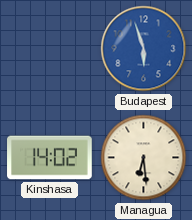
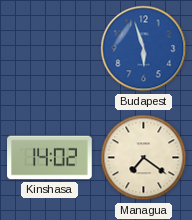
Managua: 6:29 -> 7:21
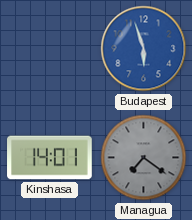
Kinshasa: 14:02 -> 14:01
Managua dial: cream -> grey
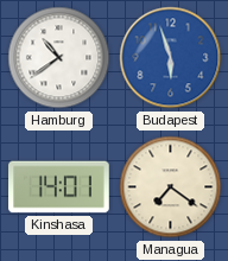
Hamburg: none -> 10:39
Managua dial: grey -> cream
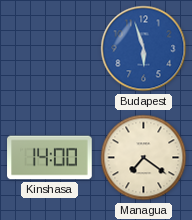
Hamburg: 10:39 -> none
Kinshasa: 14:01 -> 14:00
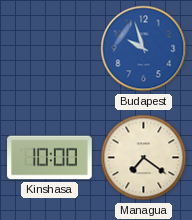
Budapest: 5:57 -> 9:57
Kinshasa: 14:00 -> 10:00
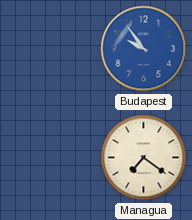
Budapest: 9:57 -> 9:54
Kinshasa: 10:00 -> none
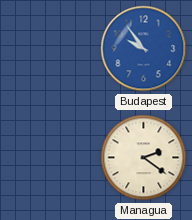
Managua: 7:21 -> 2:21
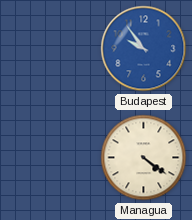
Managua: 2:21 -> 4:21
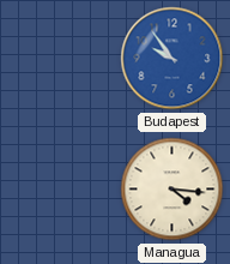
Managua: 4:21 -> 4:16
